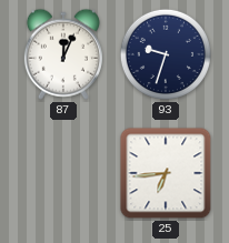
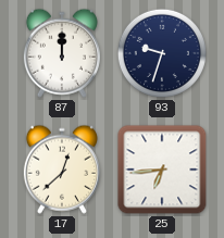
87: 12:04 -> 12:00
17: none -> 12:38
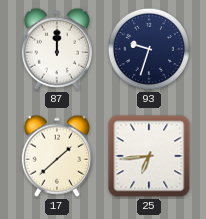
17: 12:38 -> 1:38
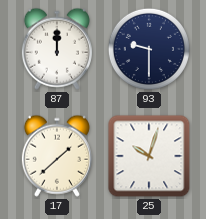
93: 9:33 -> 9:30
25: 6:44 -> 10:03
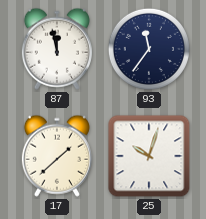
87: 12:00 -> 11:58
93: 9:30 -> 11:36
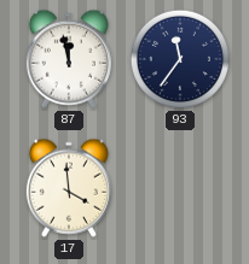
17: 1:38 -> 3:59
25: 10:03 -> none
